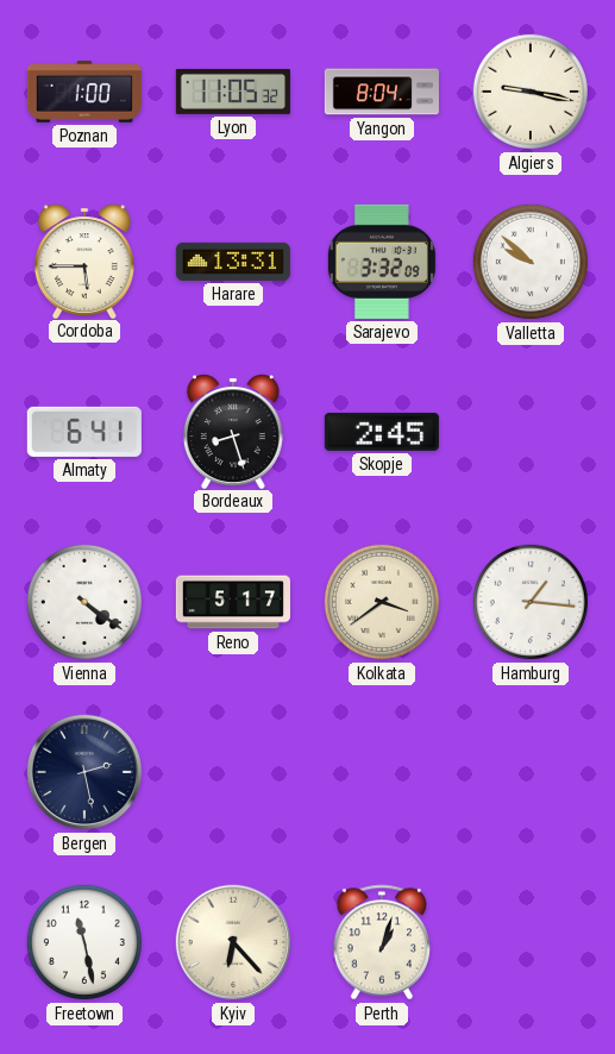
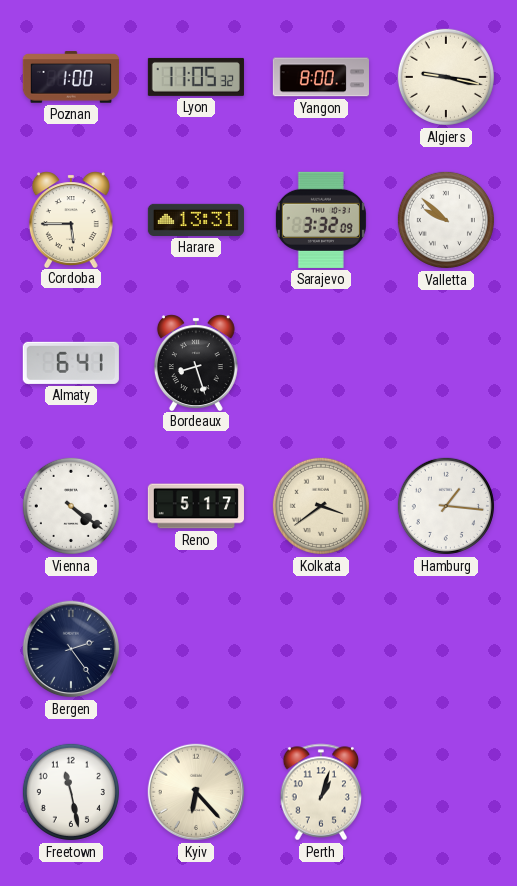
Yangon: 8:04 -> 8:00
Skopje: 2:45 -> none
Bergen: 2:28 -> 2:24
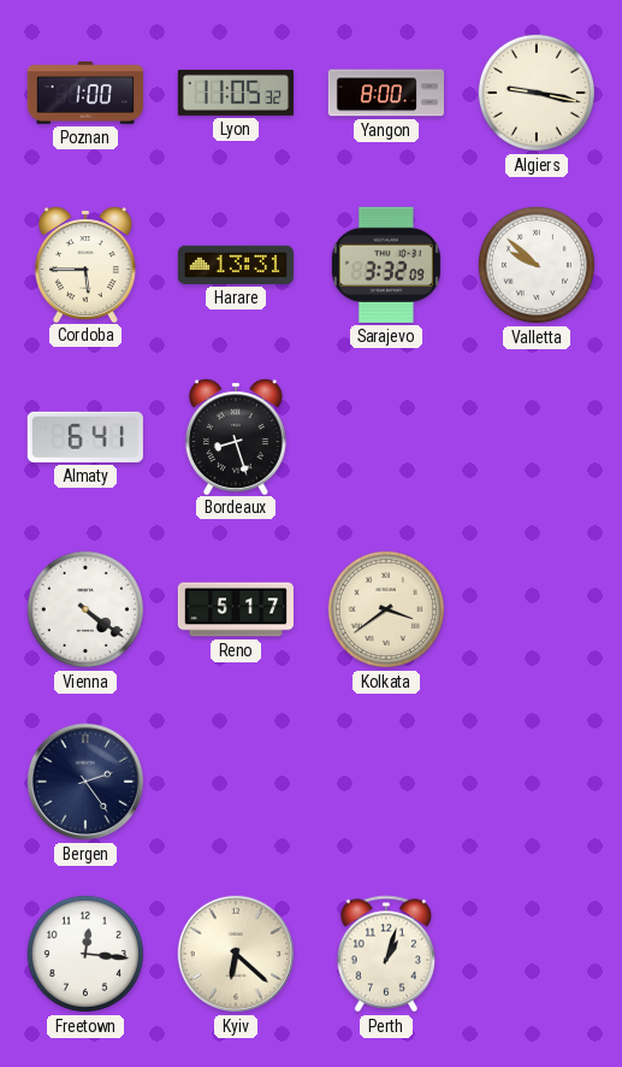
Hamburg: 1:16 -> none
Freetown: 11:28 -> 12:16
Kyiv: 6:23 -> 6:22
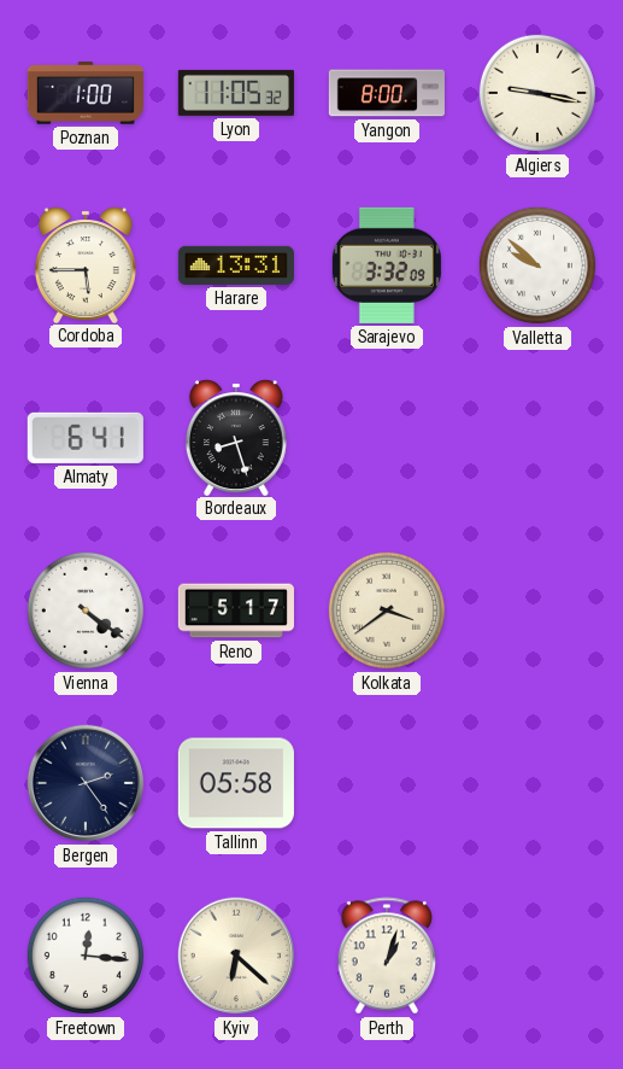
Tallinn: none -> 05:58
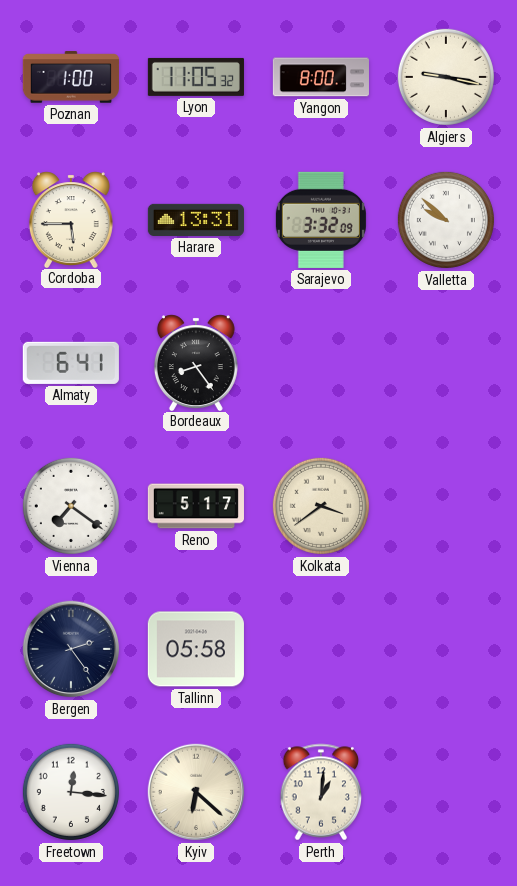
Bordeaux: 8:27 -> 8:24
Vienna: 4:21 -> 7:21
Perth: 1:03 -> 1:01
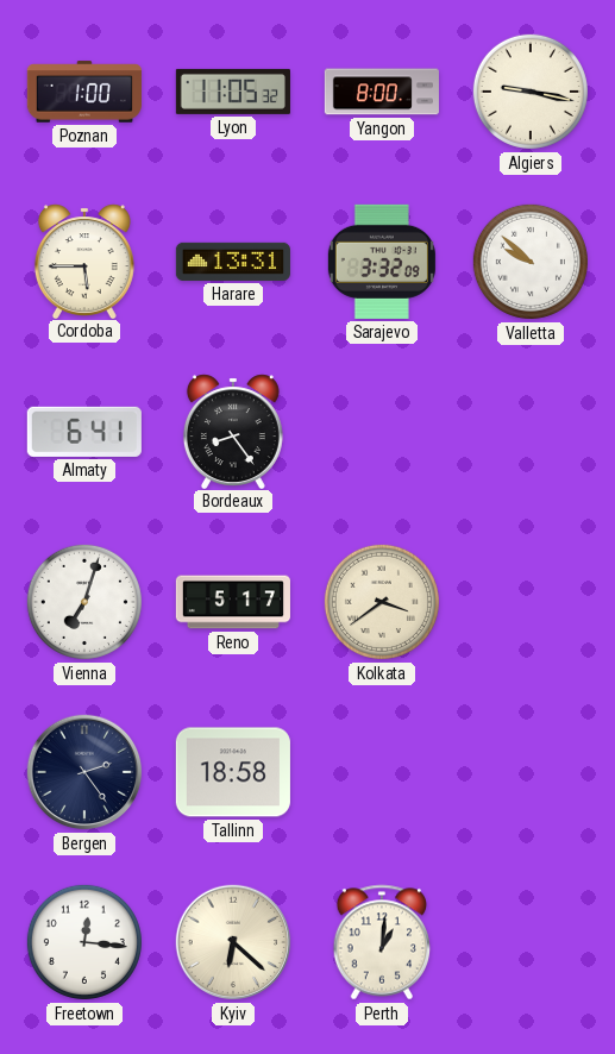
Vienna: 7:21 -> 7:03
Tallinn: 05:58 -> 18:58
